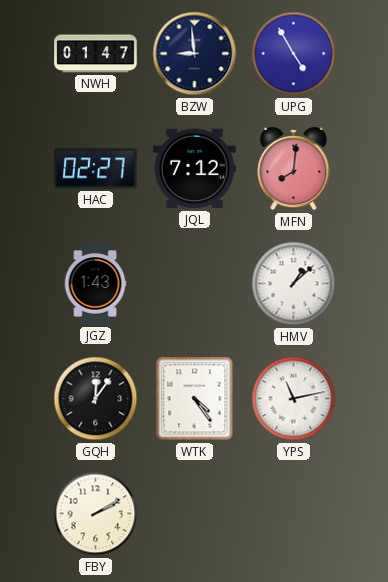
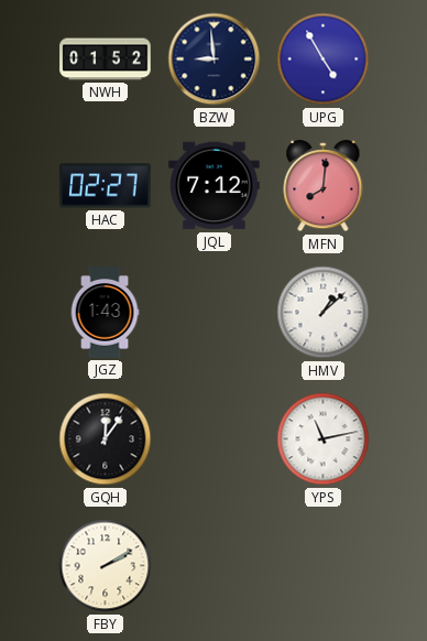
NWH: 01:47 -> 01:52
WTK: 4:24 -> none
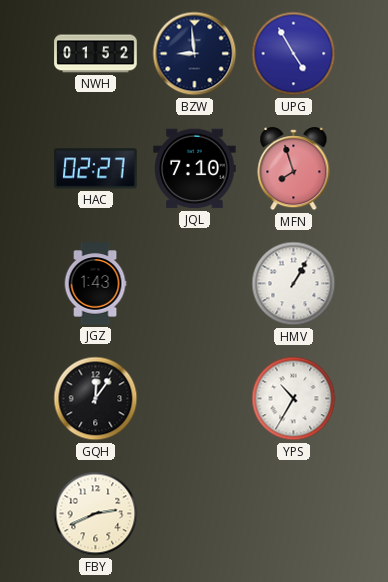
JQL: 7:12 -> 7:10
MFN: 8:01 -> 7:57
HMV: 1:08 -> 1:05
YPS: 11:13 -> 10:35
FBY: 2:10 -> 2:41
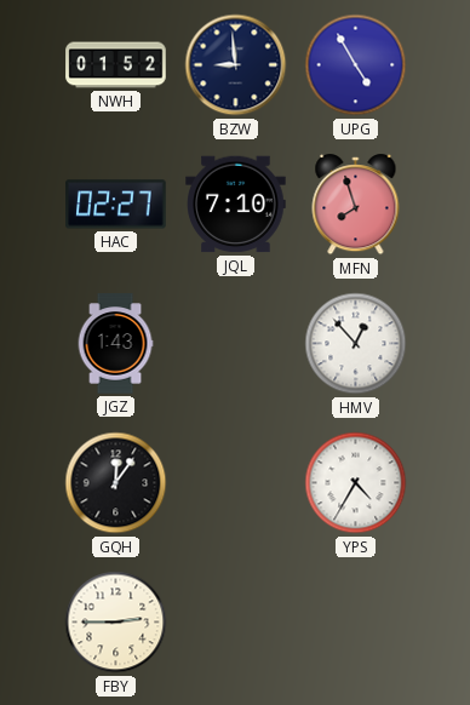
HMV: 1:05 -> 12:53
YPS: 10:35 -> 4:35
FBY: 2:41 -> 2:45
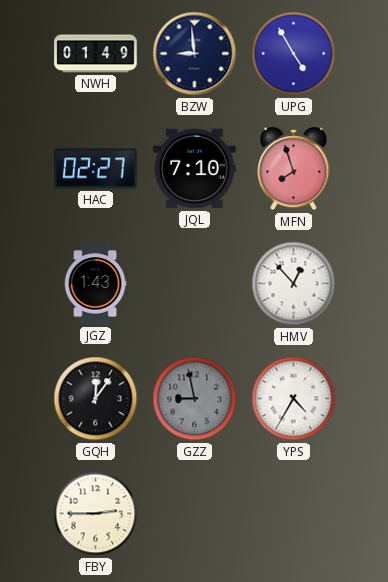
NWH: 01:52 -> 01:49
GZZ: none -> 8:58
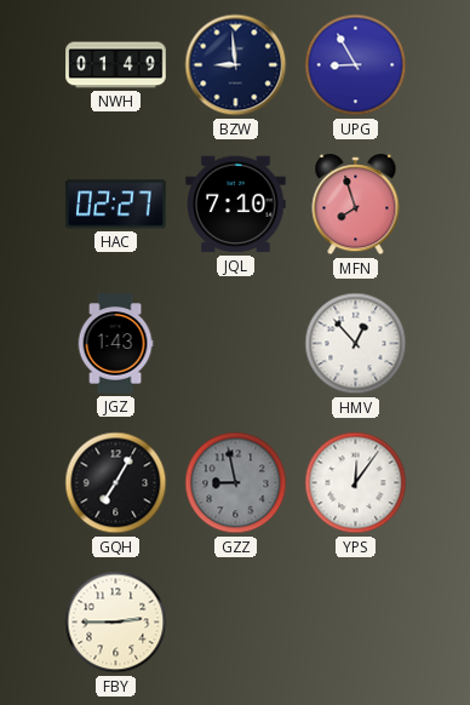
UPG: 4:55 -> 8:55
GQH: 12:06 -> 7:05
YPS: 4:35 -> 12:06
